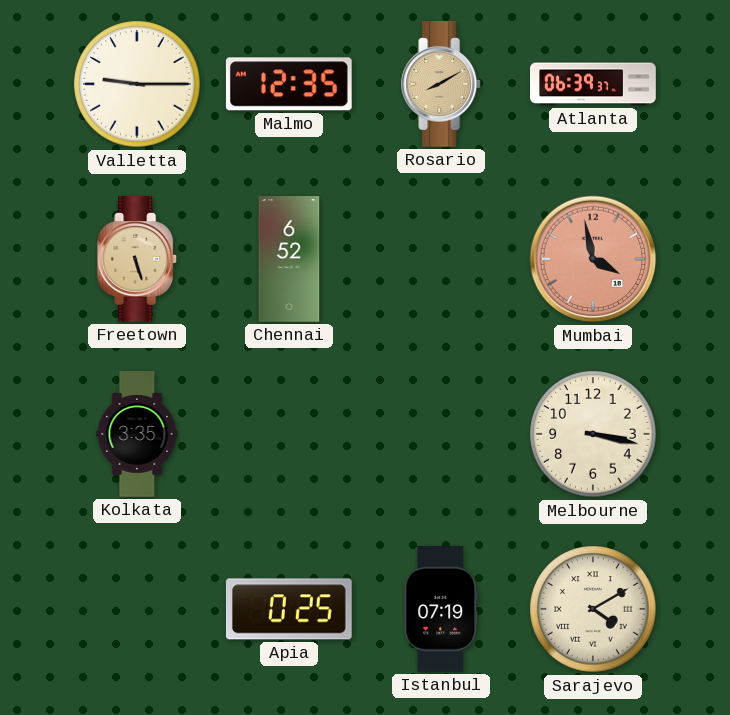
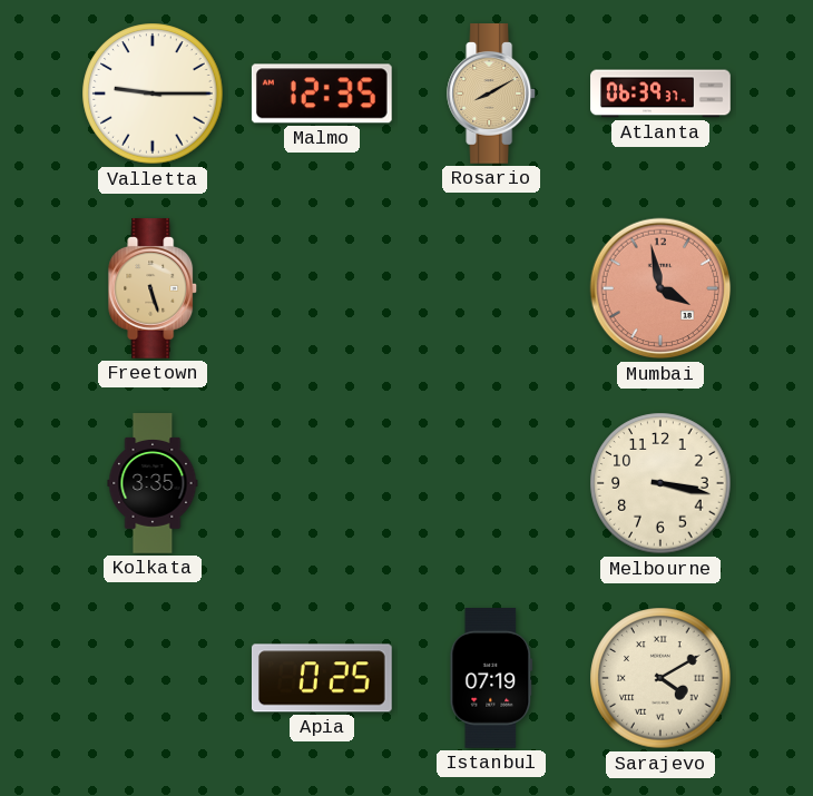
Chennai: 6:52 -> none
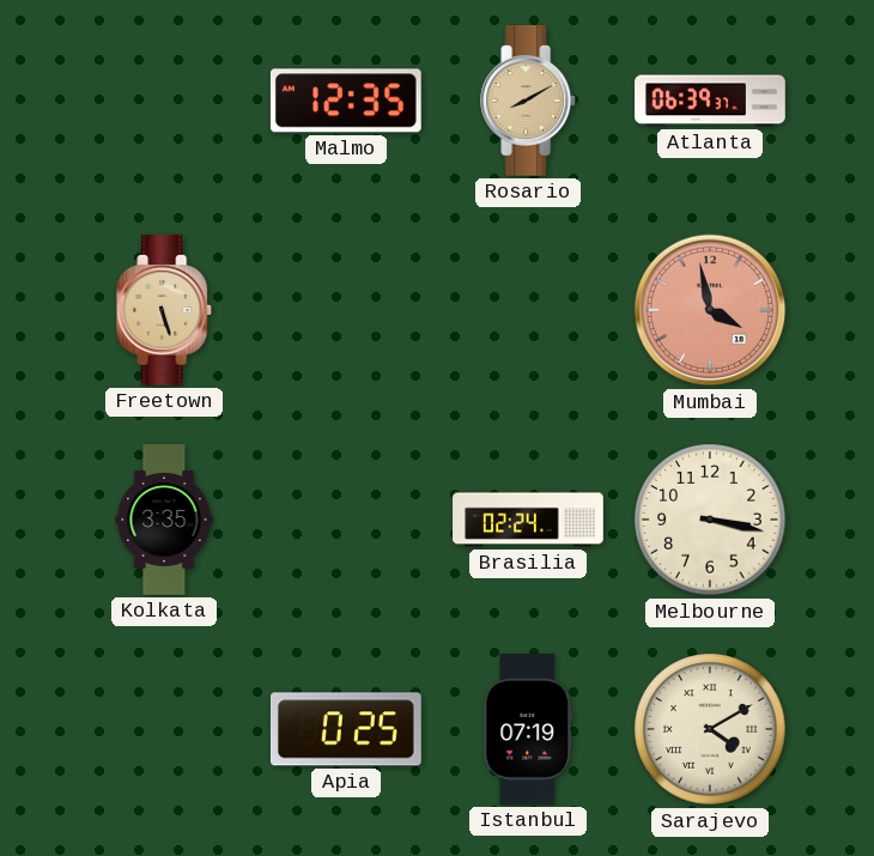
Valletta: 9:15 -> none
Brasilia: none -> 02:24
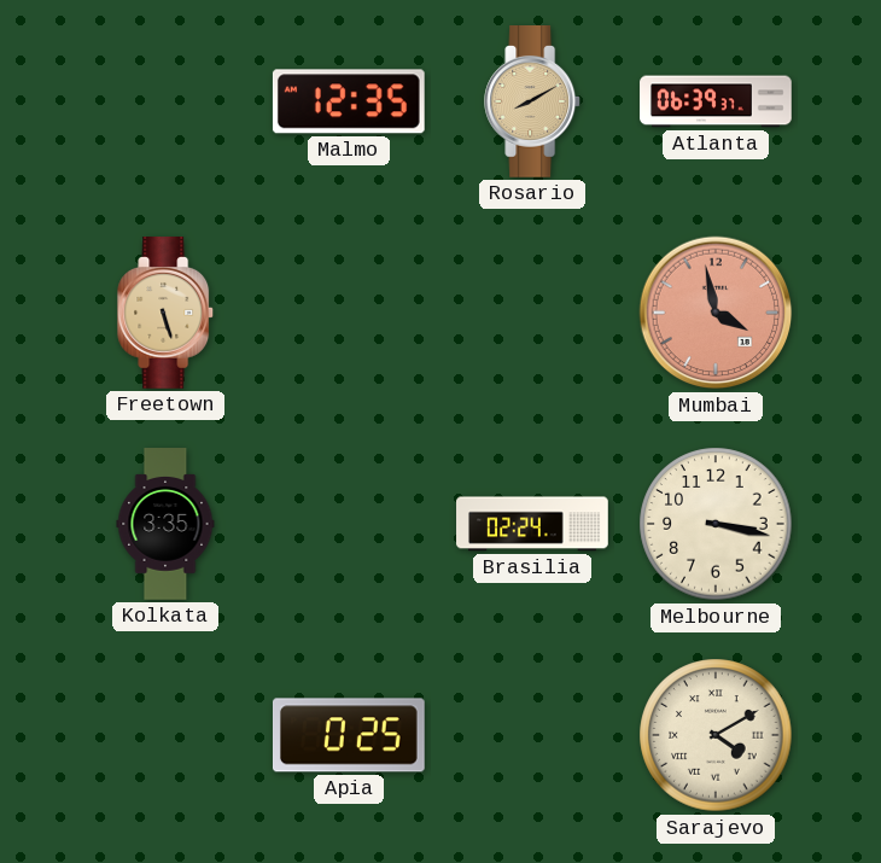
Istanbul: 07:19 -> none
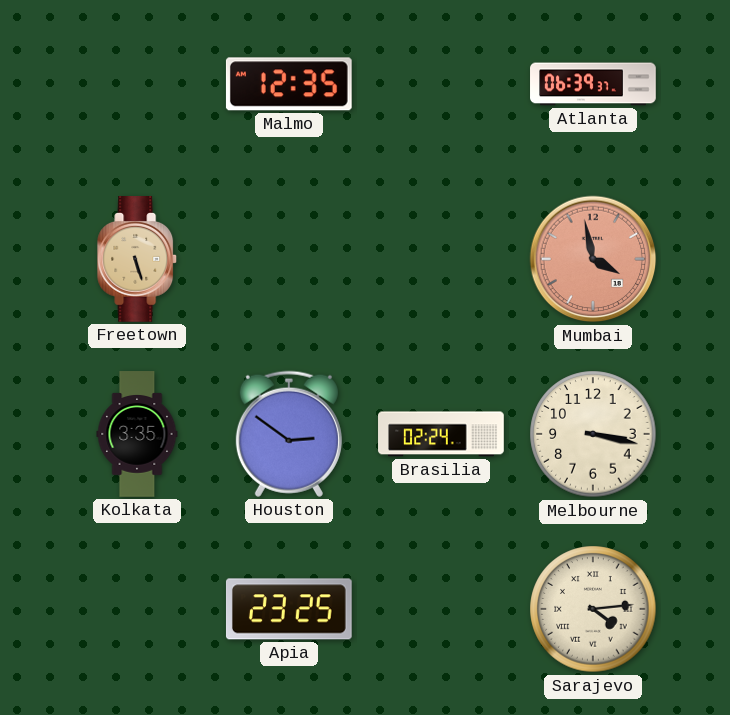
Rosario: 8:10 -> none
Houston: none -> 2:51
Apia: 0:25 -> 23:25
Sarajevo: 4:10 -> 4:14
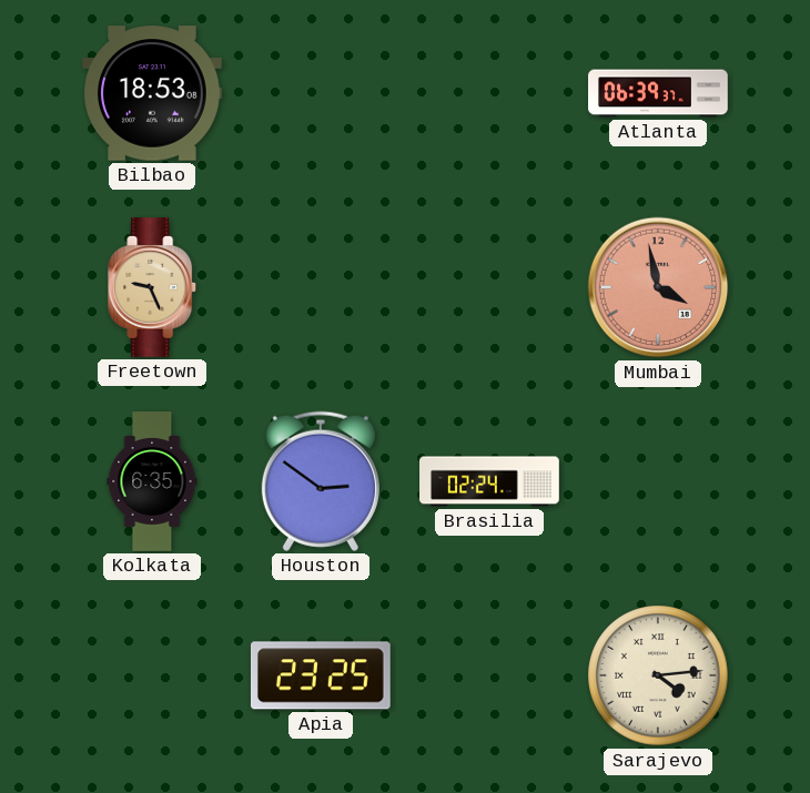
Bilbao: none -> 18:53
Malmo: 12:35 -> none
Freetown: 5:27 -> 9:26
Kolkata: 3:35 -> 6:35
Melbourne: 3:17 -> none
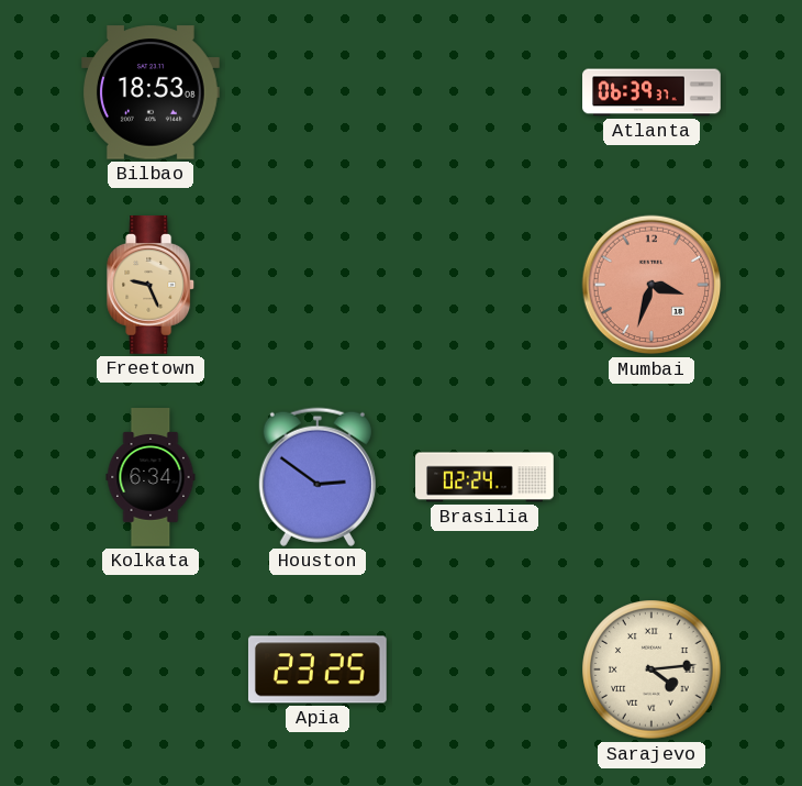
Mumbai: 3:58 -> 3:33
Kolkata: 6:35 -> 6:34
